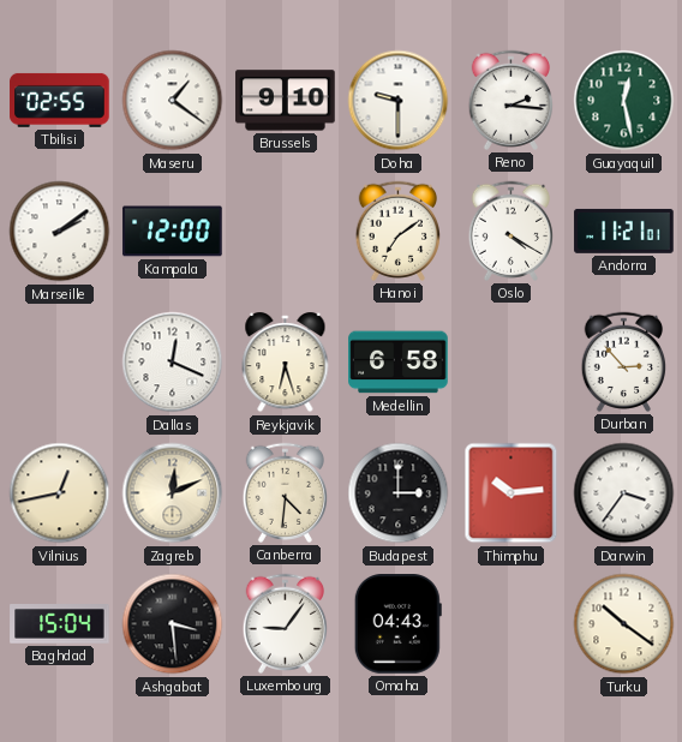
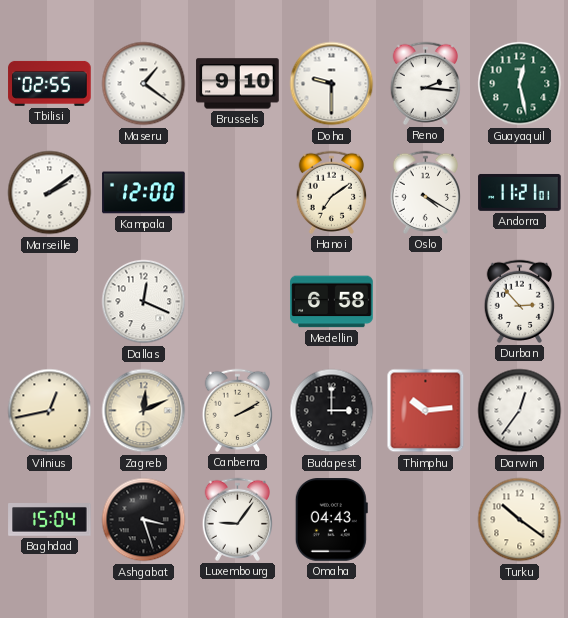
Reykjavik: 6:27 -> none
Canberra: 4:31 -> 2:10
Darwin: 3:36 -> 12:36
Ashgabat: 3:29 -> 3:27
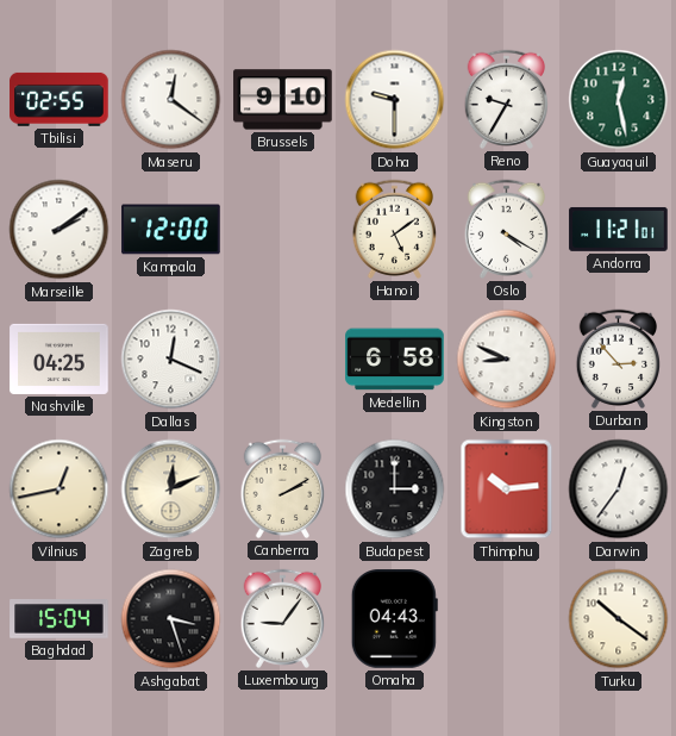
Maseru: 1:21 -> 12:21
Reno: 2:16 -> 9:35
Hanoi: 7:09 -> 5:09
Nashville: none -> 04:25
Kingston: none -> 8:49
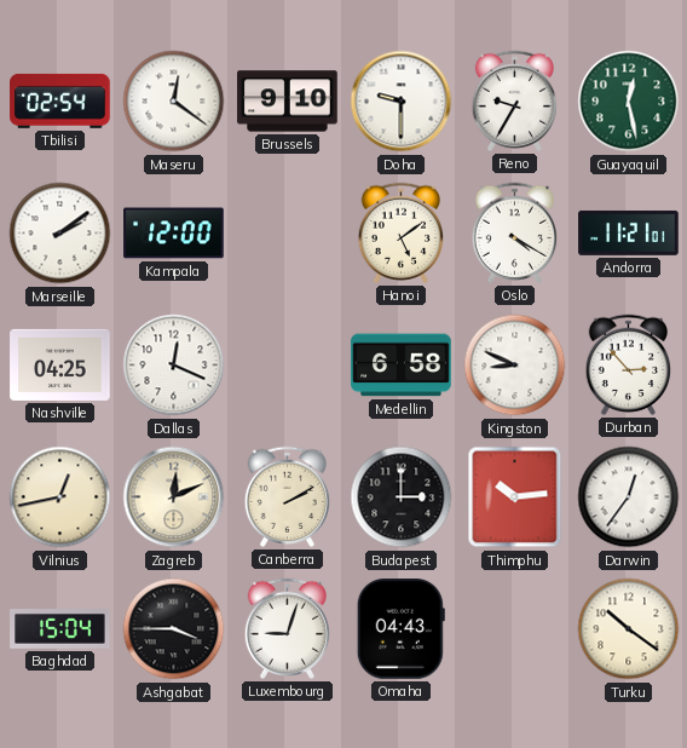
Tbilisi: 02:55 -> 02:54
Ashgabat: 3:27 -> 3:45
Luxembourg: 9:06 -> 9:03
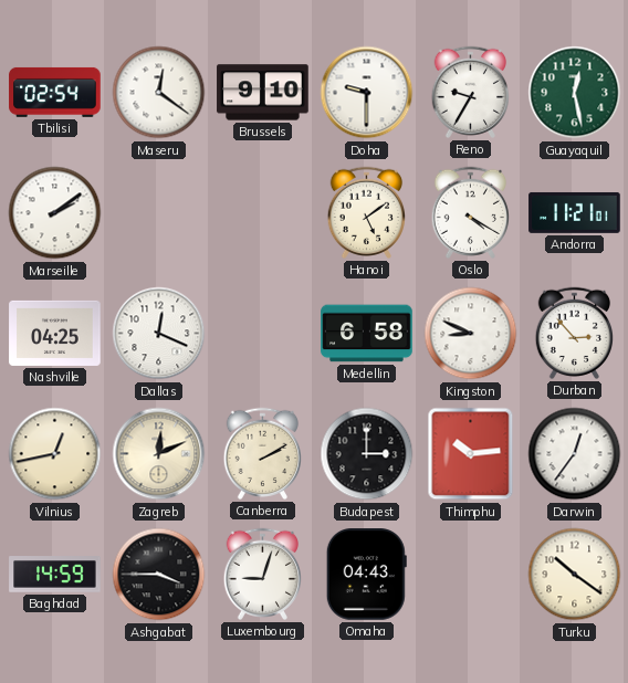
Kampala: 12:00 -> none
Baghdad: 15:04 -> 14:59
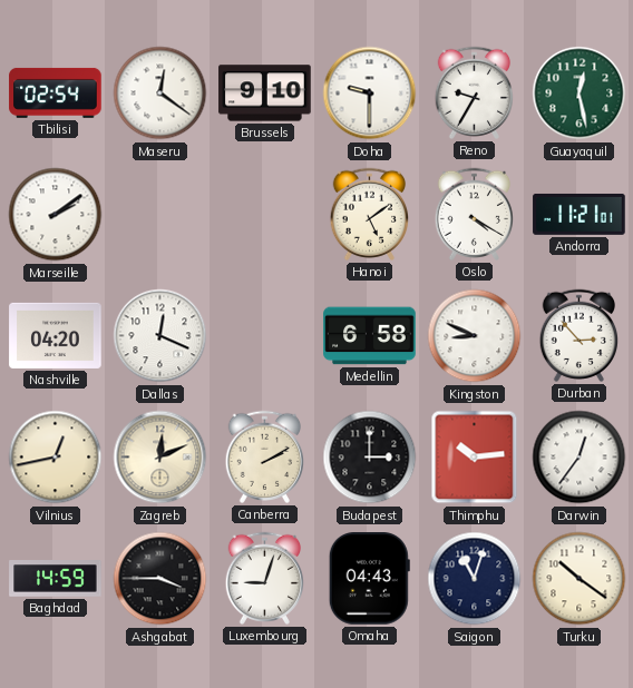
Nashville: 04:25 -> 04:20
Saigon: none -> 11:03
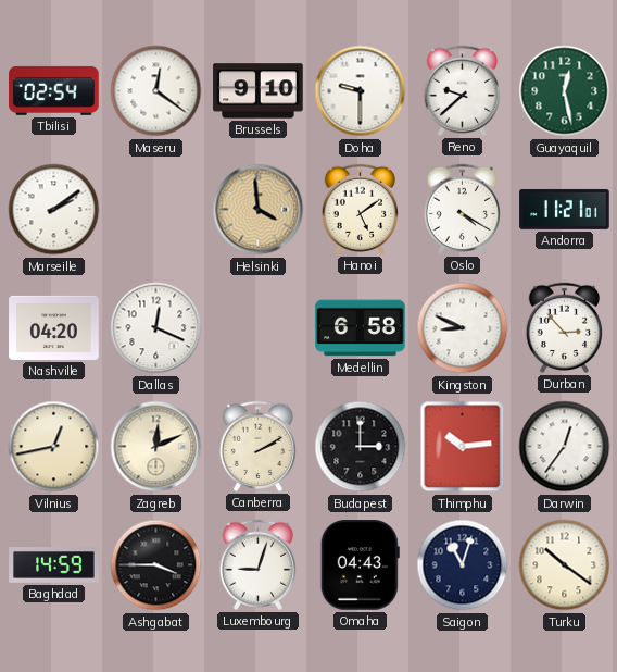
Reno: 9:35 -> 9:38
Helsinki: none -> 3:59
